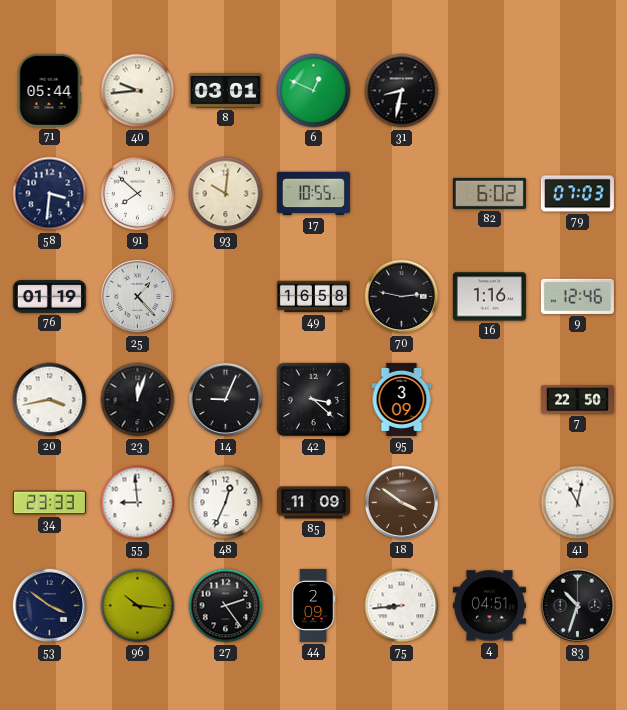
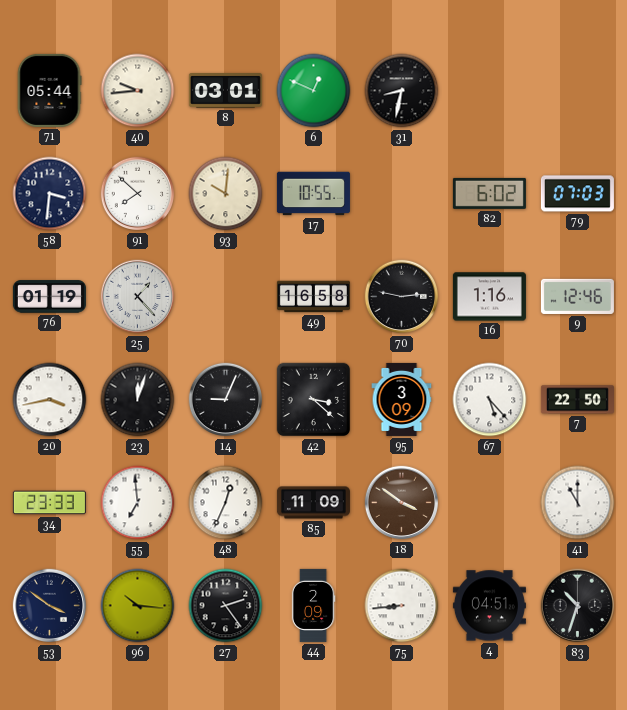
67: none -> 5:23
55: 8:59 -> 6:59
41: 11:02 -> 11:00
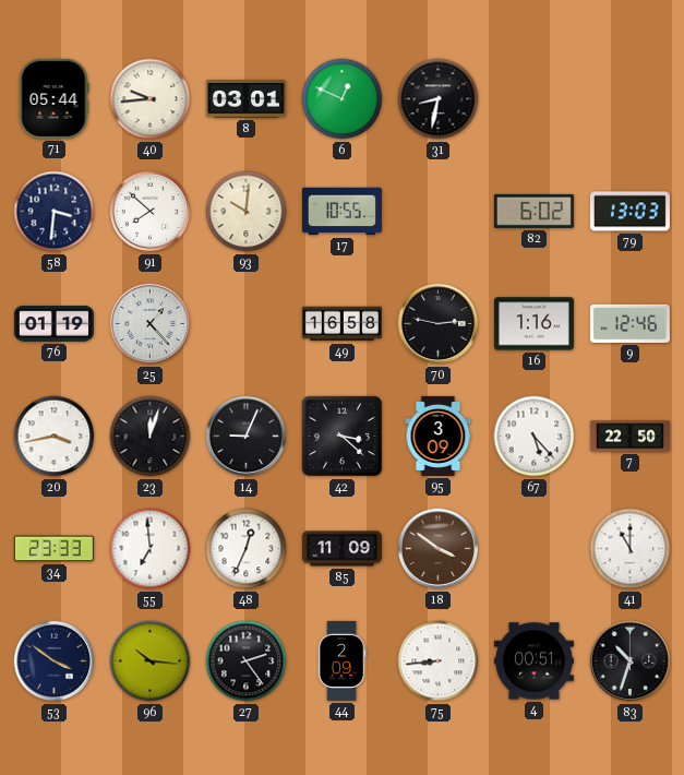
79: 07:03 -> 13:03
4: 04:51 -> 00:51
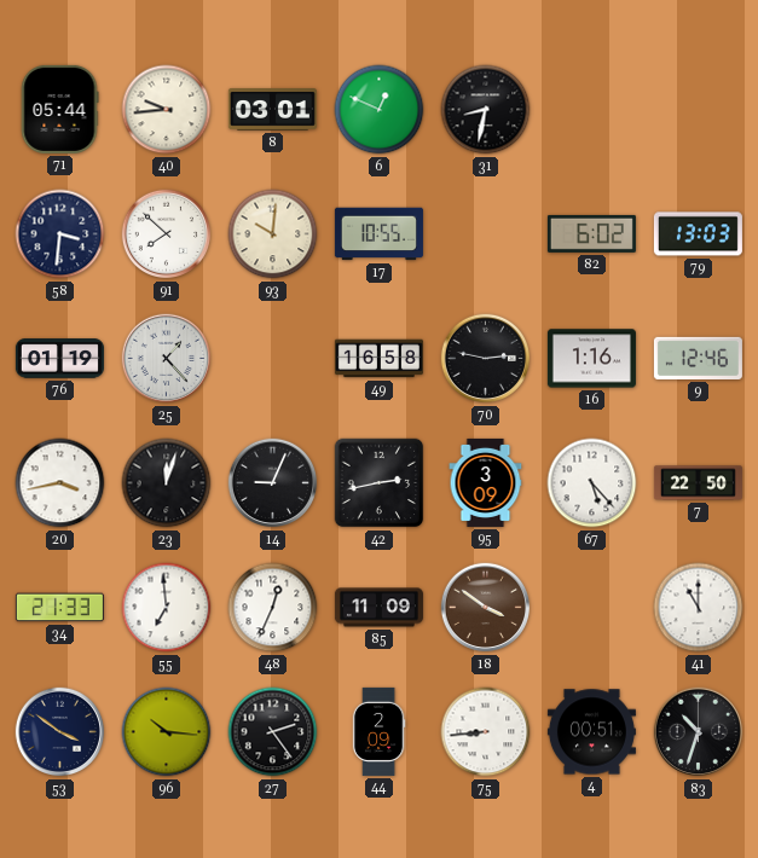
42: 3:22 -> 2:43
34: 23:33 -> 21:33
